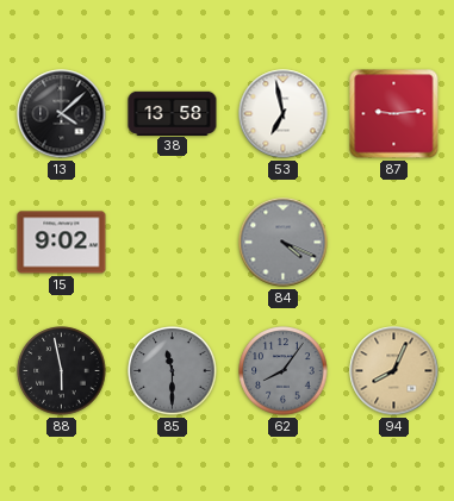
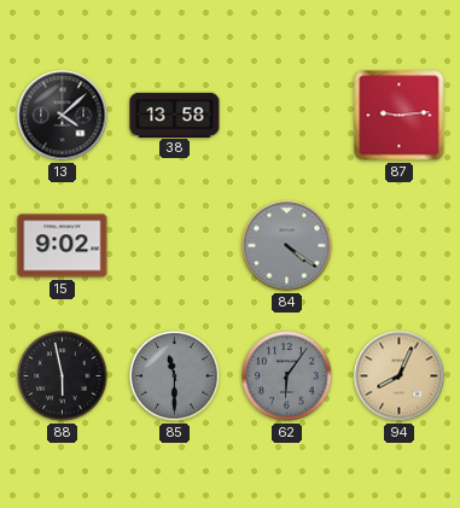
53: 6:58 -> none
84: 4:19 -> 4:21
62: 8:06 -> 6:06
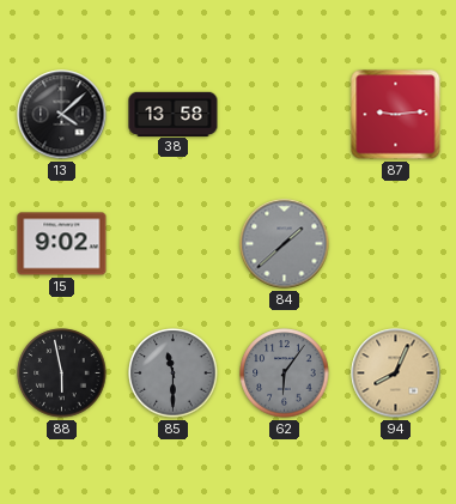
84: 4:21 -> 1:38
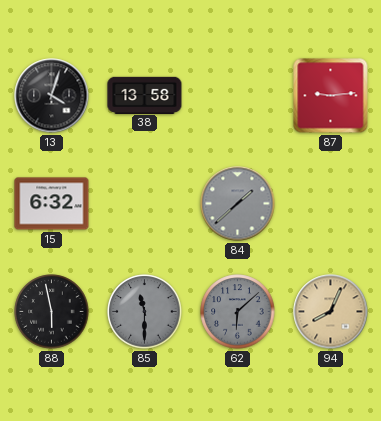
13: 4:08 -> 4:03
15: 9:02 -> 6:32
62: 6:06 -> 6:08
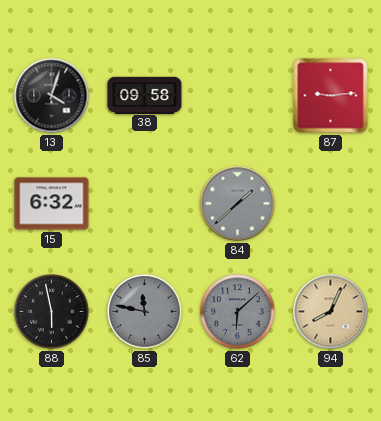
38: 13:58 -> 09:58
85: 11:30 -> 11:47
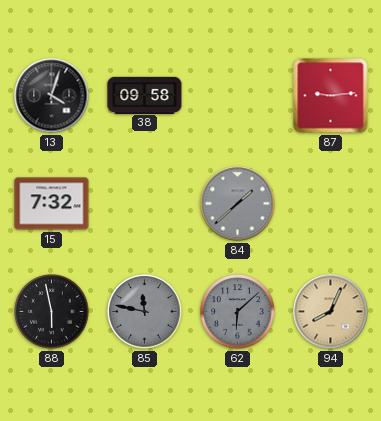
15: 6:32 -> 7:32
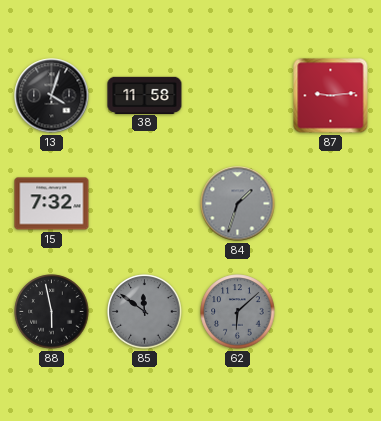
38: 09:58 -> 11:58
84: 1:38 -> 1:33
85: 11:47 -> 11:51
94: 8:04 -> none
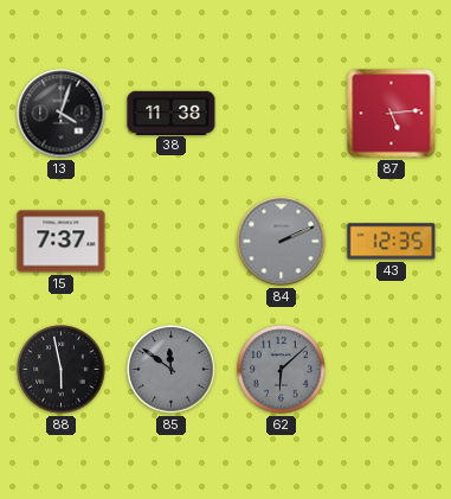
38: 11:58 -> 11:38
87: 9:14 -> 5:14
15: 7:32 -> 7:37
84: 1:33 -> 2:11
43: none -> 12:35
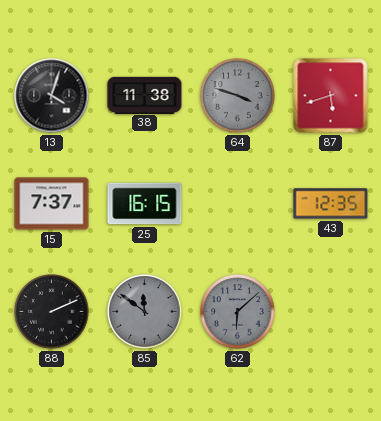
64: none -> 3:48
87: 5:14 -> 5:42
25: none -> 16:15
84: 2:11 -> none
88: 5:58 -> 2:11
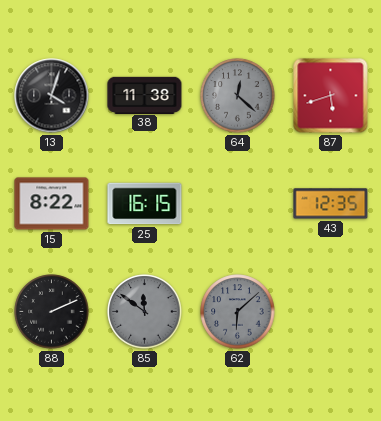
64: 3:48 -> 12:22
15: 7:37 -> 8:22
